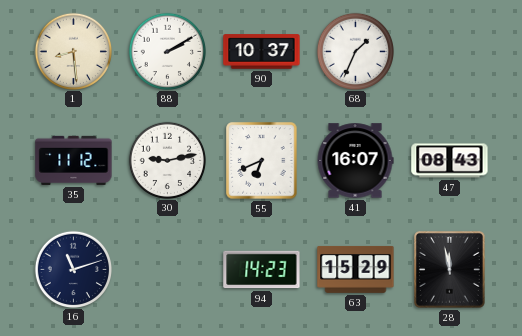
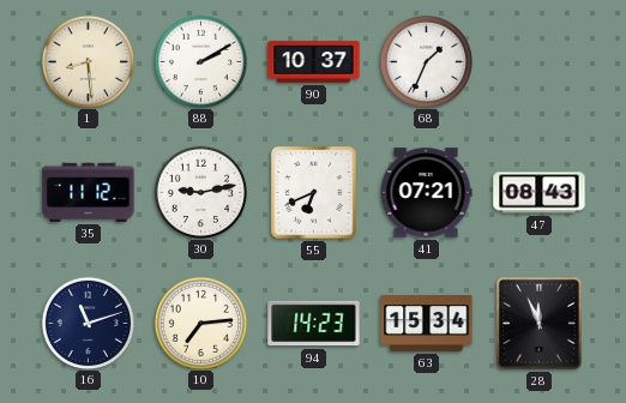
41: 16:07 -> 07:21
10: none -> 7:14
63: 15:29 -> 15:34
28: 11:58 -> 11:56
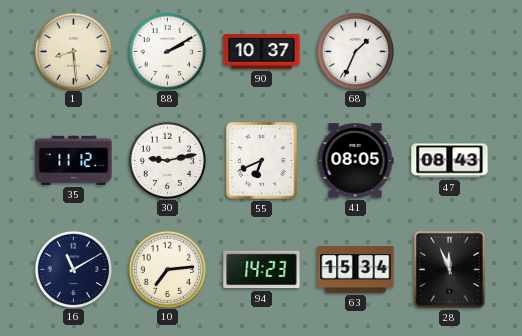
41: 07:21 -> 08:05
16: 11:12 -> 11:10
